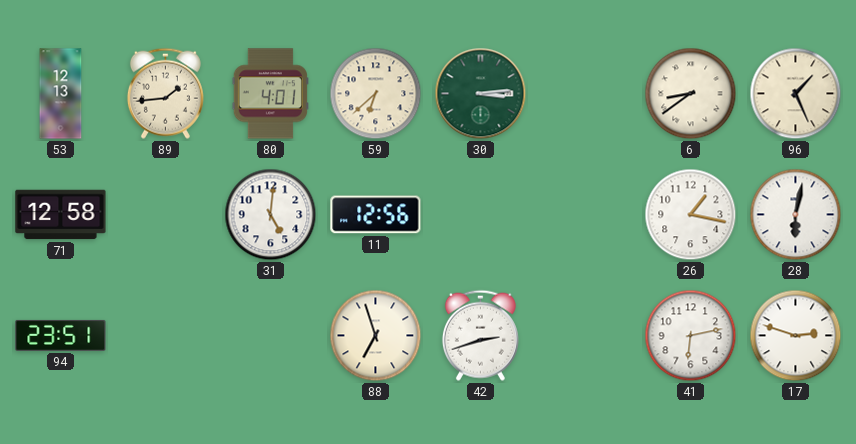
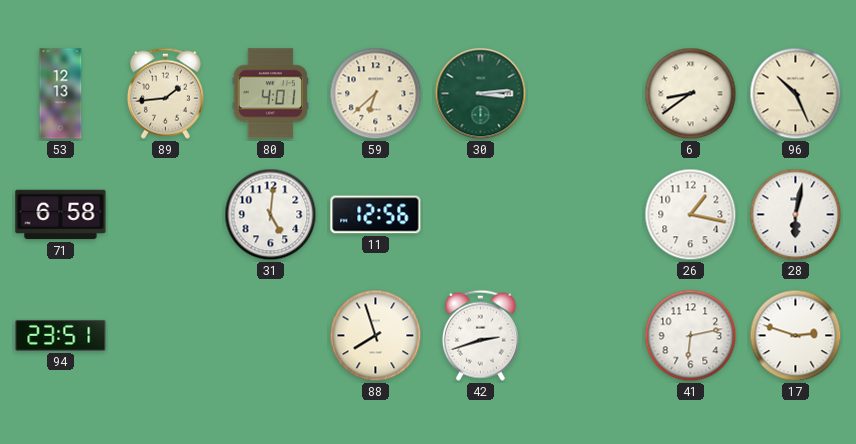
96: 1:26 -> 10:26
71: 12:58 -> 6:58
88: 6:57 -> 7:57
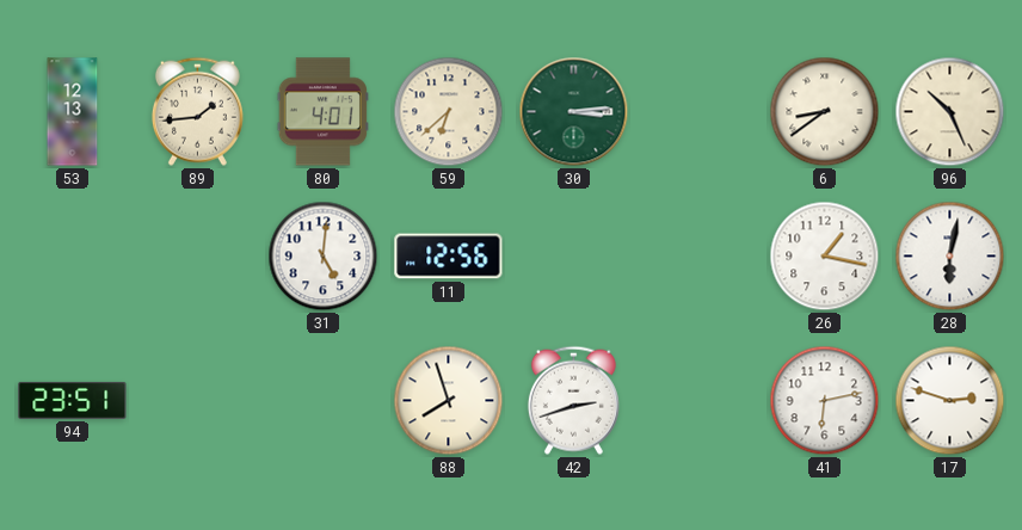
71: 6:58 -> none
